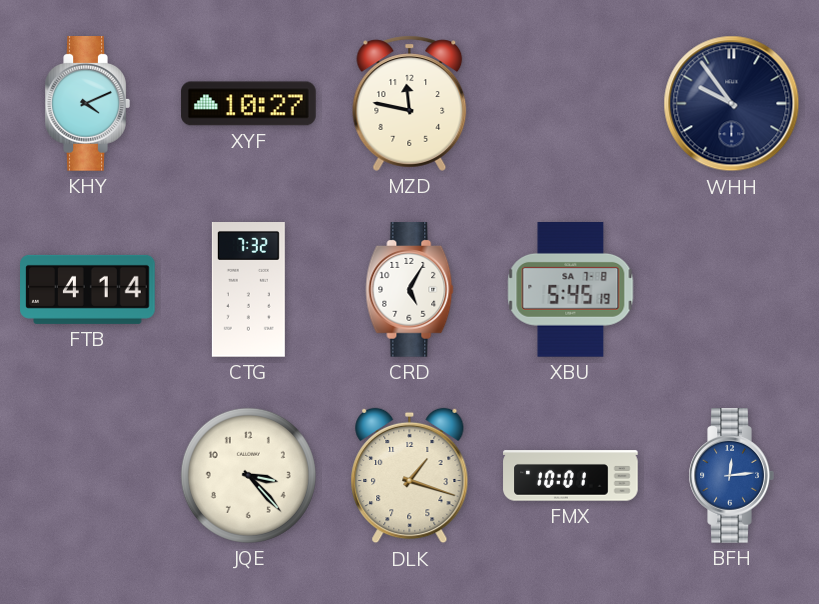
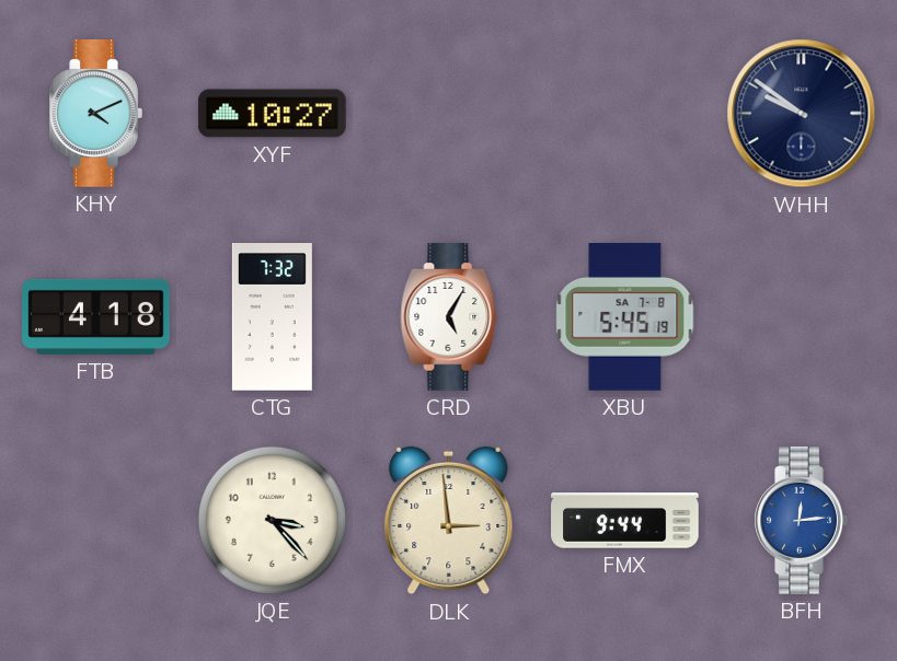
MZD: 11:47 -> none
WHH: 9:54 -> 9:51
FTB: 4:14 -> 4:18
DLK: 1:18 -> 2:59
FMX: 10:01 -> 9:44
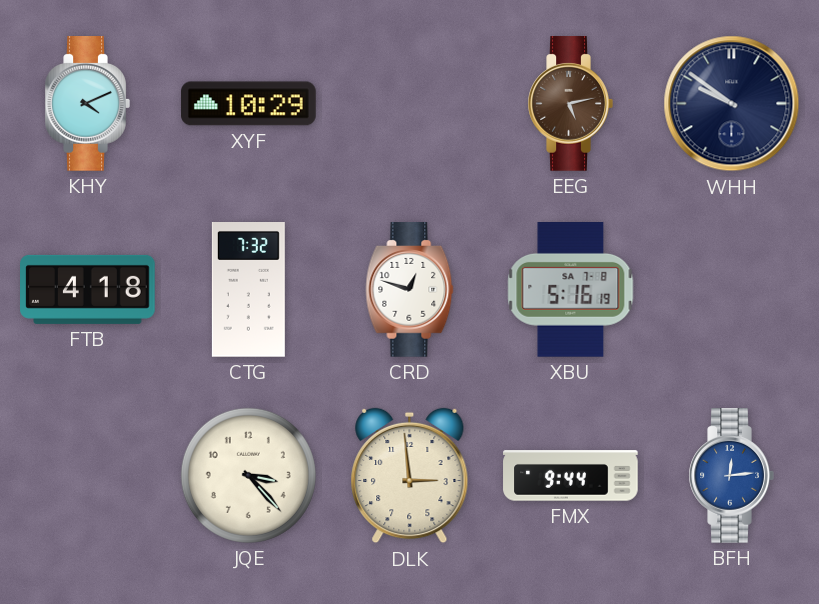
XYF: 10:27 -> 10:29
EEG: none -> 5:13
CRD: 5:05 -> 12:48
XBU: 5:45 -> 5:16
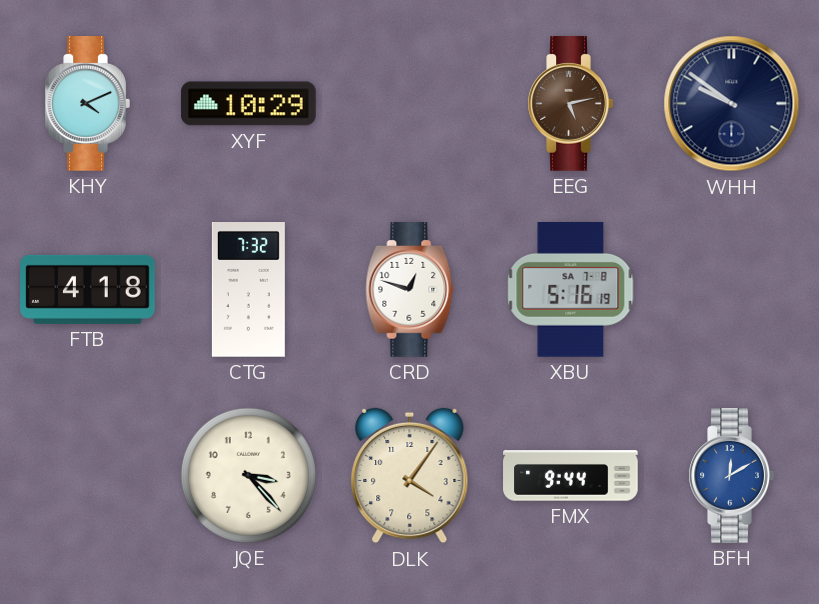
DLK: 2:59 -> 4:06
BFH: 12:14 -> 12:10
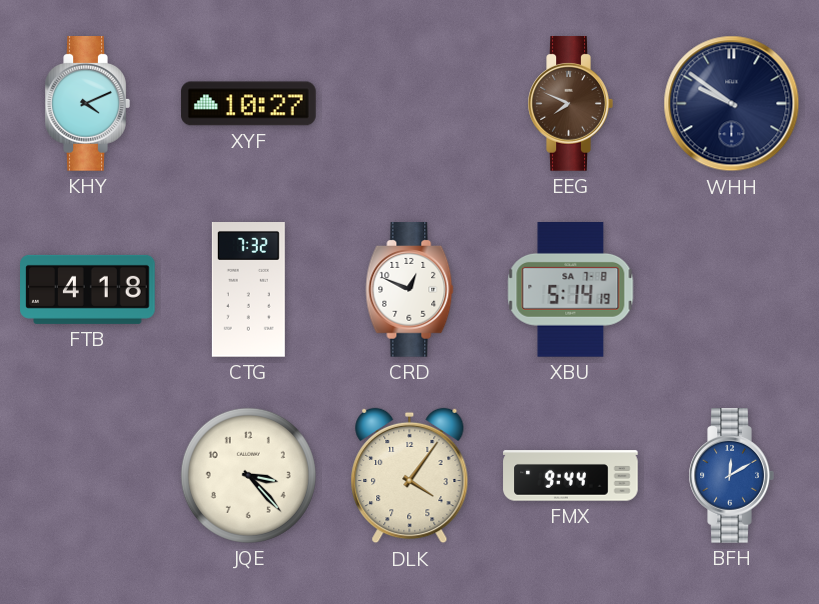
XYF: 10:29 -> 10:27
EEG: 5:13 -> 7:49
CRD: 12:48 -> 12:49
XBU: 5:16 -> 5:14
